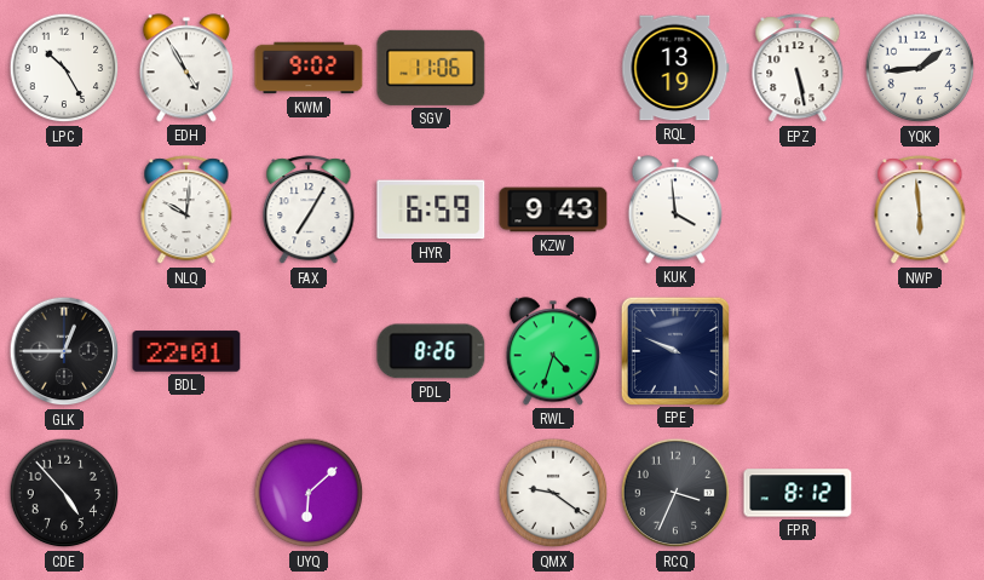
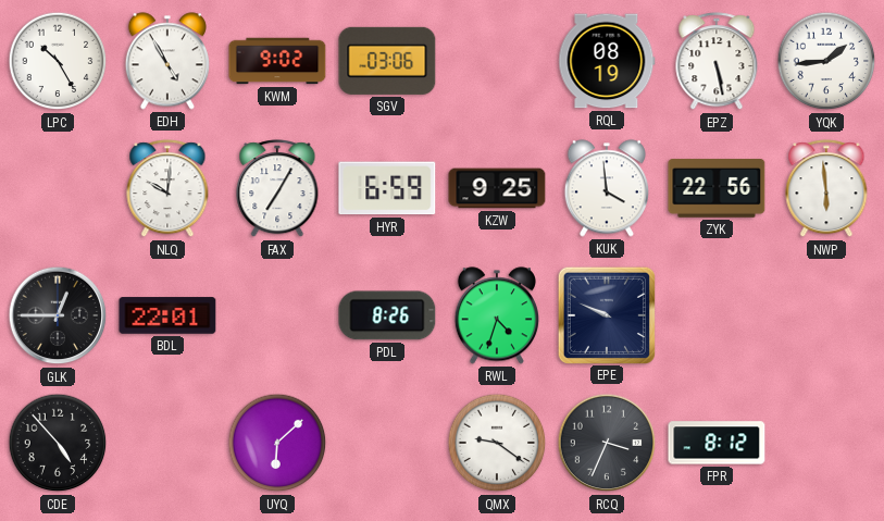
SGV: 11:06 -> 03:06
RQL: 13:19 -> 08:19
KZW: 9:43 -> 9:25
ZYK: none -> 22:56
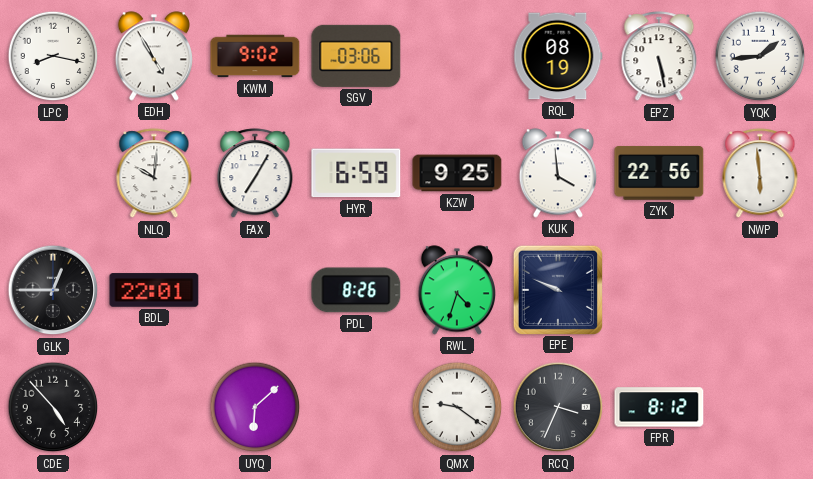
LPC: 10:25 -> 8:17
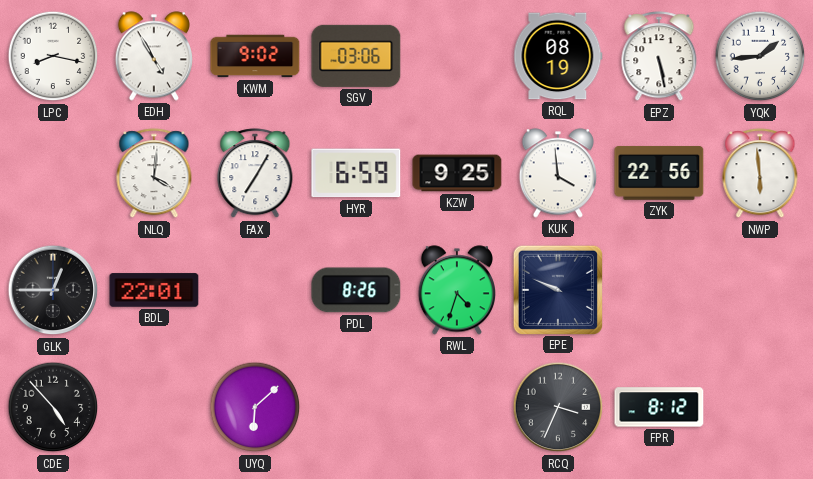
NLQ: 10:01 -> 4:01
QMX: 9:21 -> none
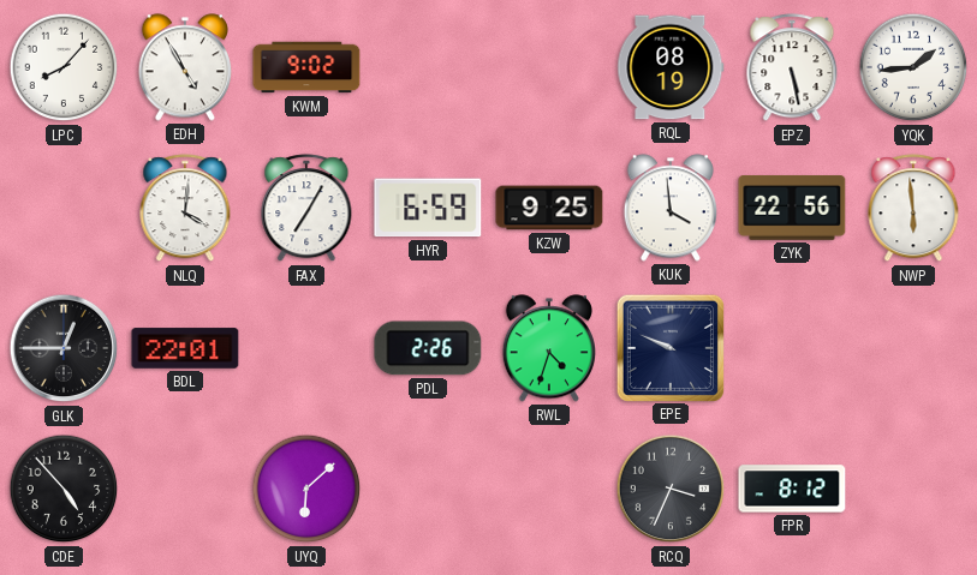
LPC: 8:17 -> 8:07
SGV: 03:06 -> none
PDL: 8:26 -> 2:26
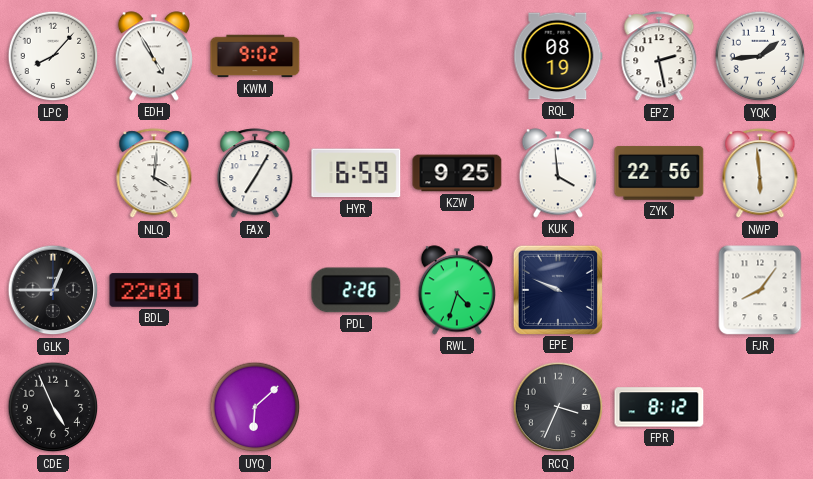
EPZ: 5:28 -> 2:28
FJR: none -> 8:06
CDE: 4:53 -> 4:56
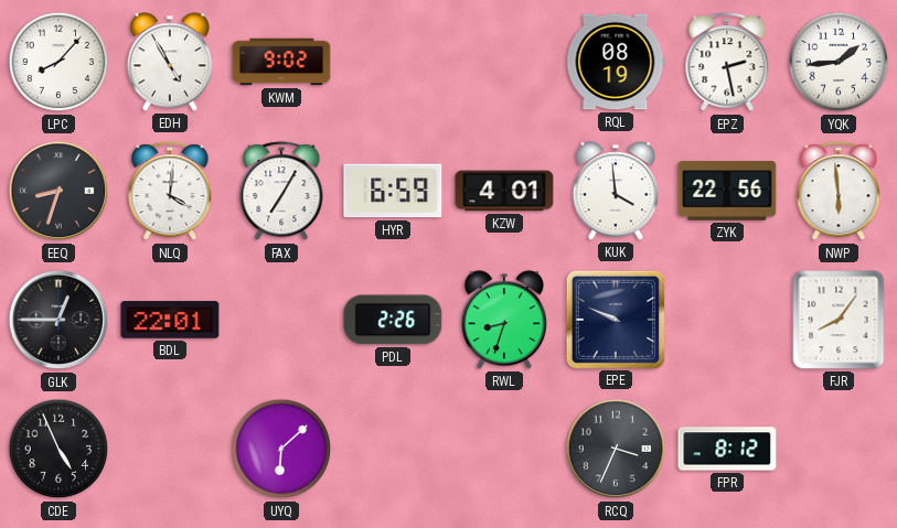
EEQ: none -> 8:33
KZW: 9:25 -> 4:01
RWL: 4:33 -> 8:33
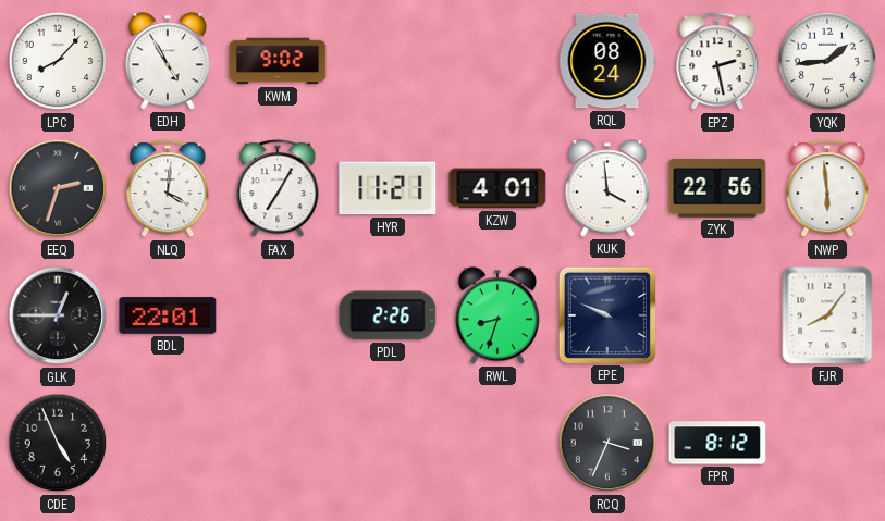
RQL: 08:19 -> 08:24
EEQ: 8:33 -> 2:33
HYR: 6:59 -> 11:21
UYQ: 6:08 -> none
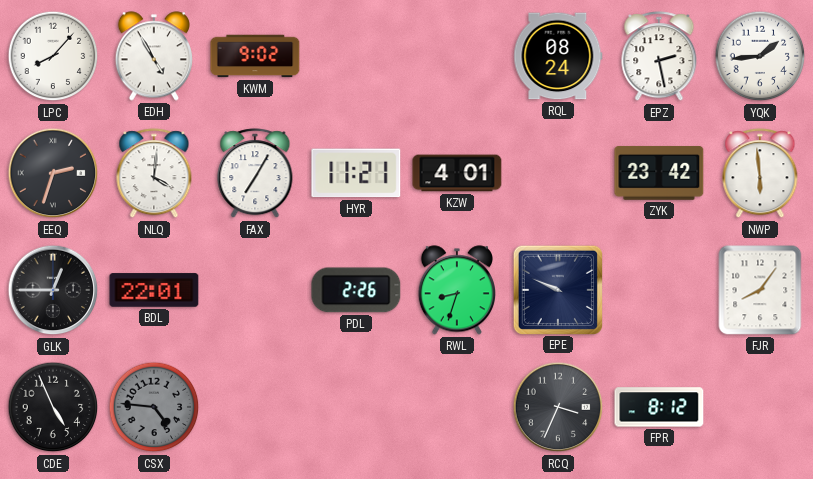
KUK: 3:59 -> none
ZYK: 22:56 -> 23:42
CSX: none -> 4:46
